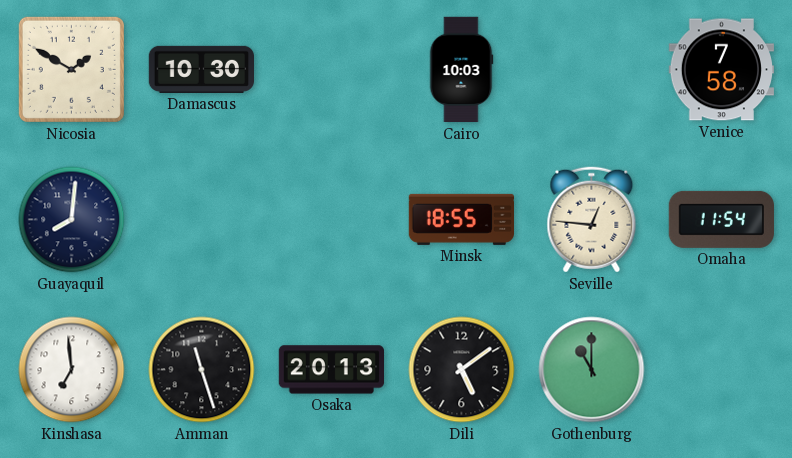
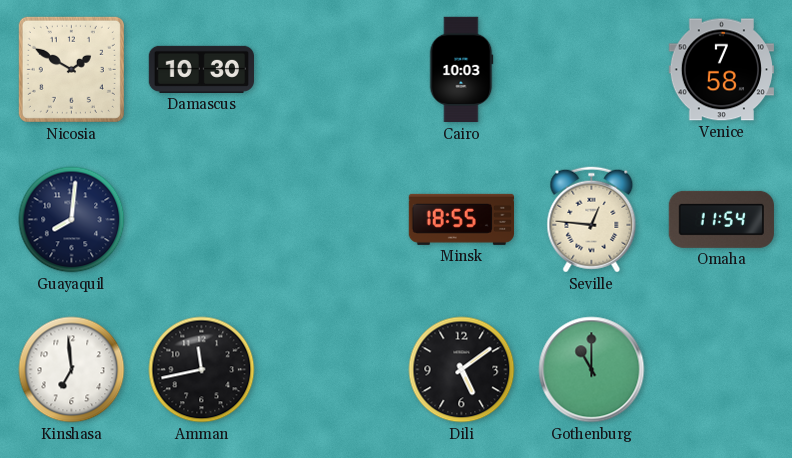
Amman: 11:27 -> 11:43
Osaka: 20:13 -> none
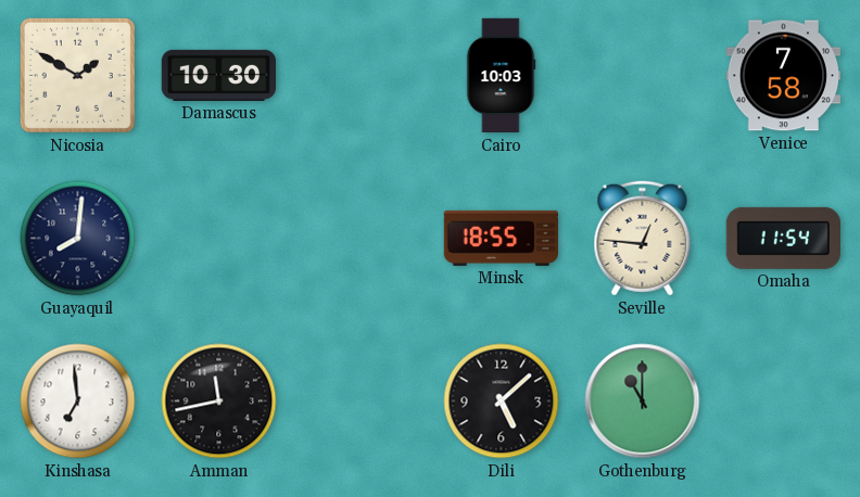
Dili: 5:09 -> 5:08
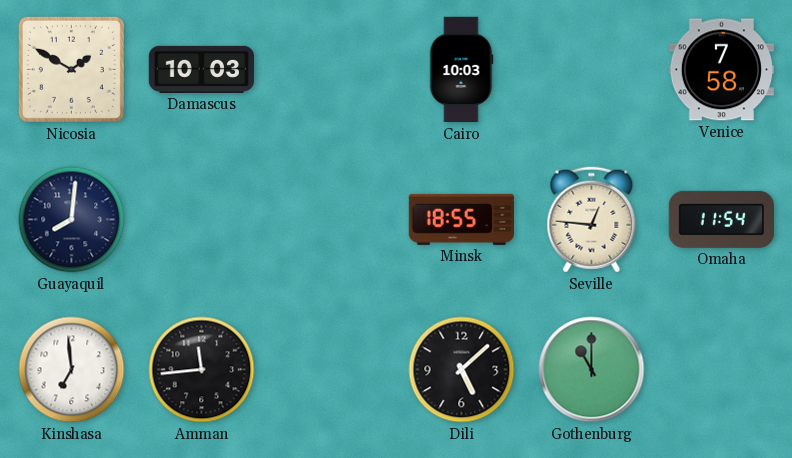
Damascus: 10:30 -> 10:03
Amman: 11:43 -> 11:44
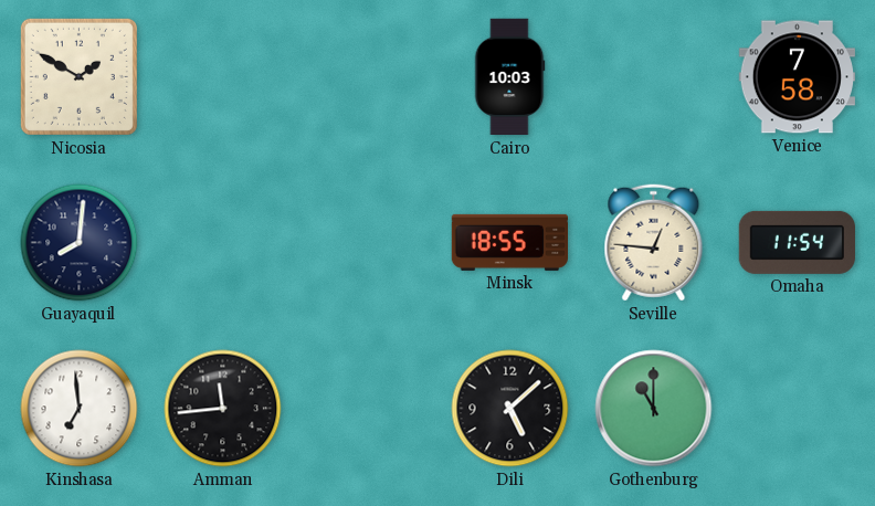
Damascus: 10:03 -> none
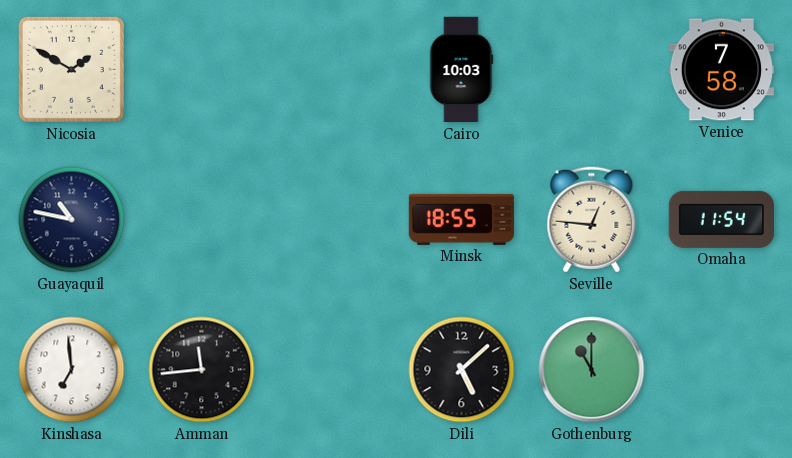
Guayaquil: 8:01 -> 10:47
